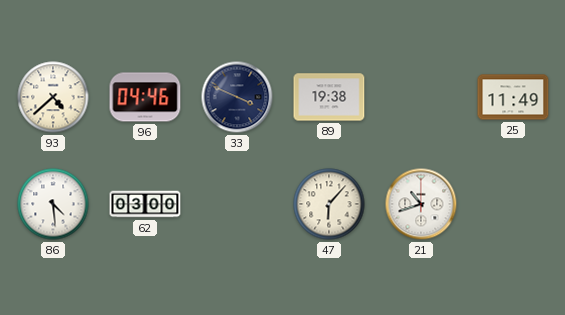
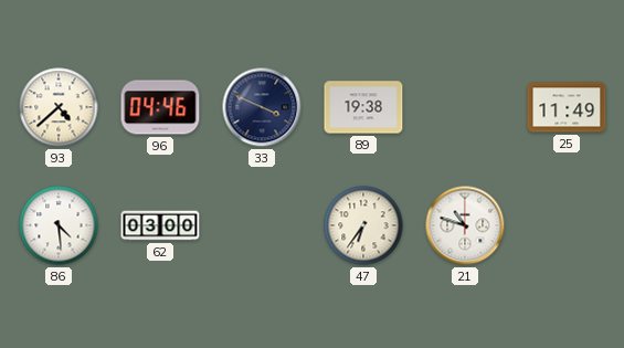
47: 6:07 -> 6:36
21: 10:42 -> 10:48
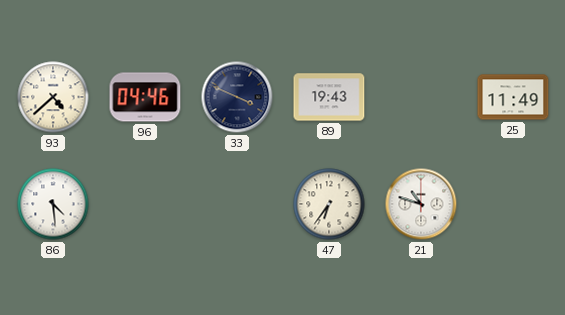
89: 19:38 -> 19:43
62: 03:00 -> none
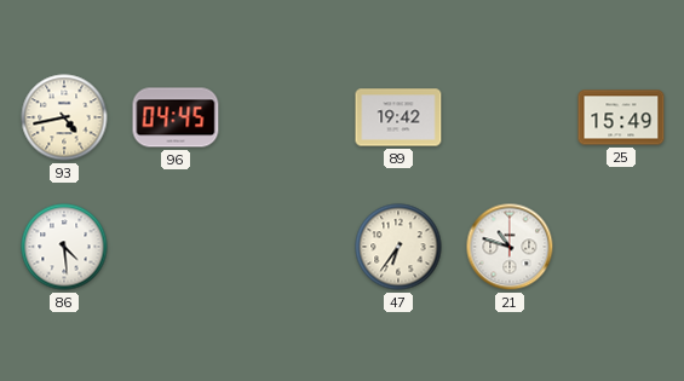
93: 4:38 -> 4:43
96: 04:46 -> 04:45
33: 3:49 -> none
89: 19:43 -> 19:42
25: 11:49 -> 15:49
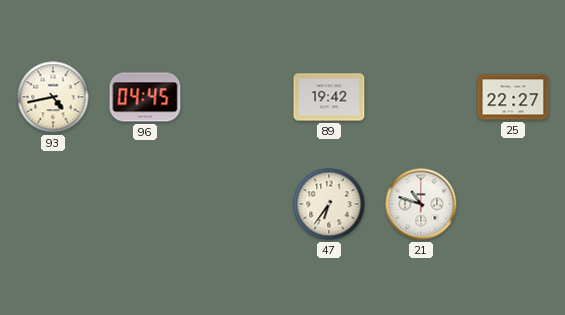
25: 15:49 -> 22:27
86: 4:29 -> none
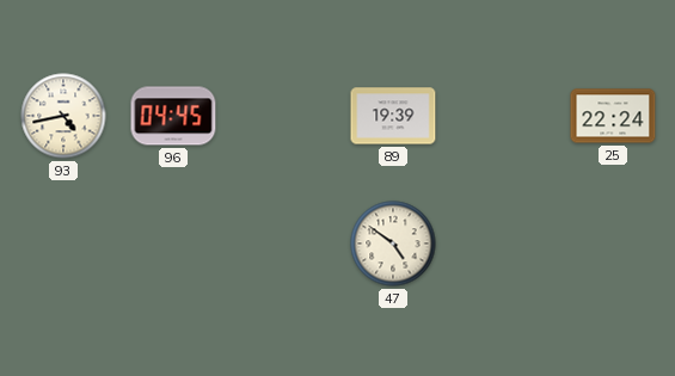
89: 19:42 -> 19:39
25: 22:27 -> 22:24
47: 6:36 -> 4:51
21: 10:48 -> none
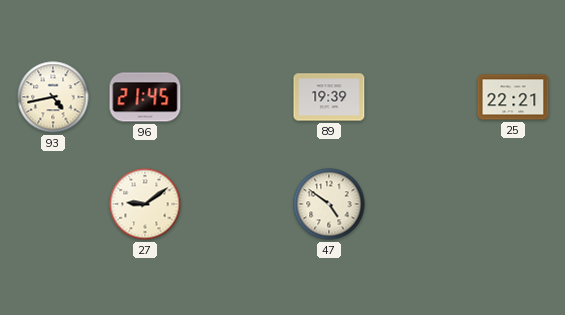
96: 04:45 -> 21:45
25: 22:24 -> 22:21
27: none -> 9:09
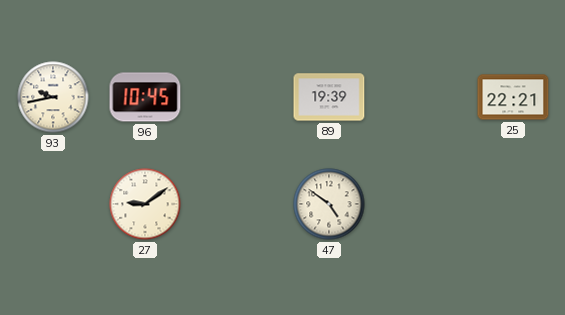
93: 4:43 -> 9:43
96: 21:45 -> 10:45
